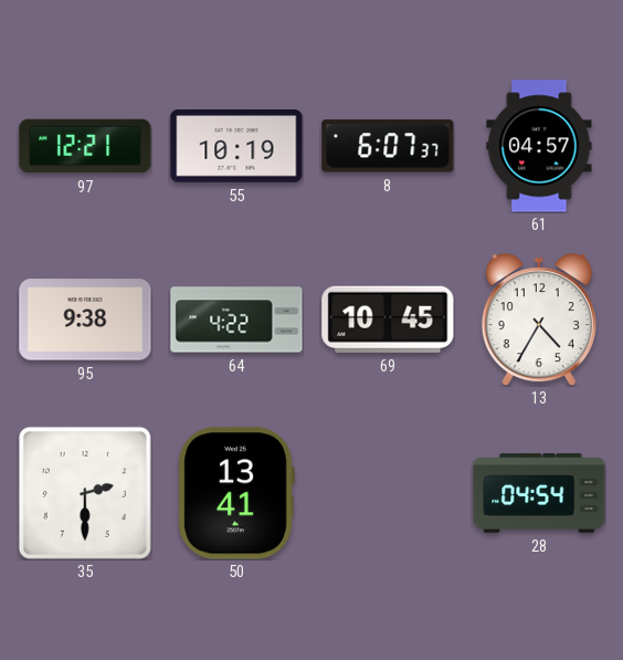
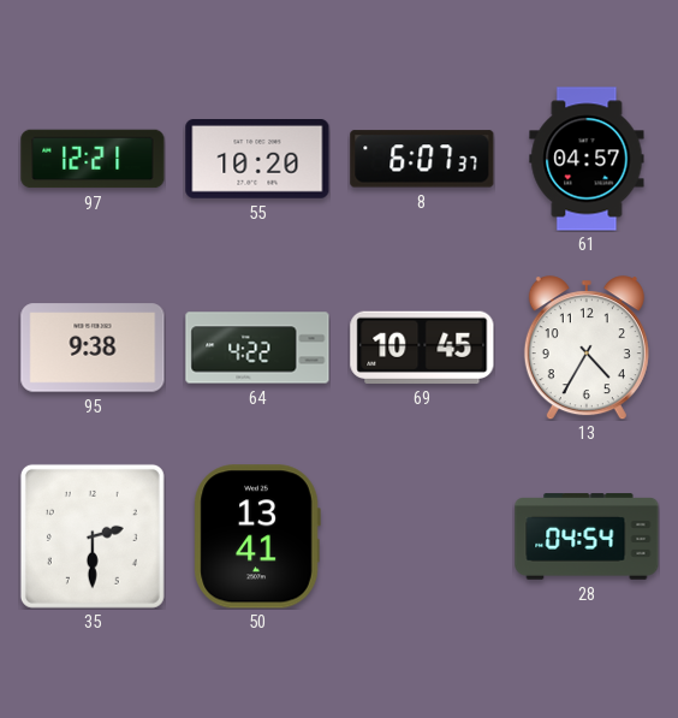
55: 10:19 -> 10:20
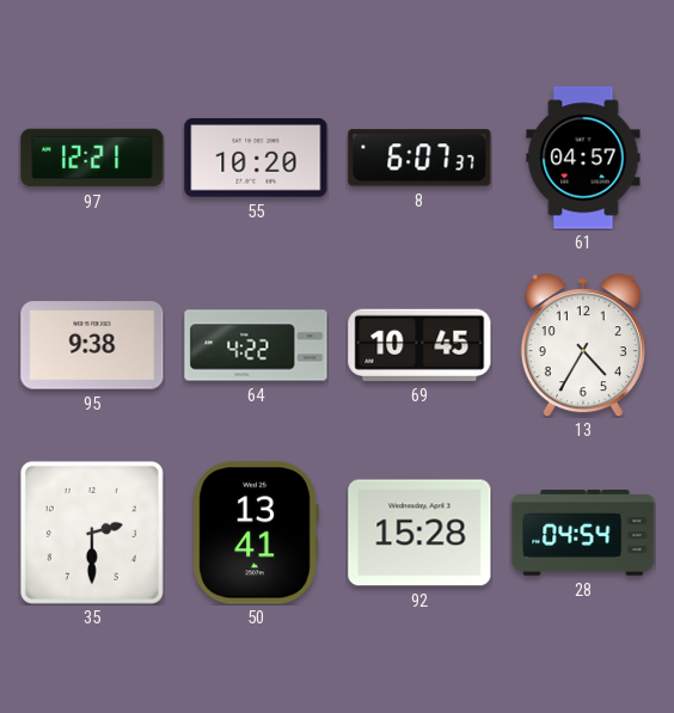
92: none -> 15:28
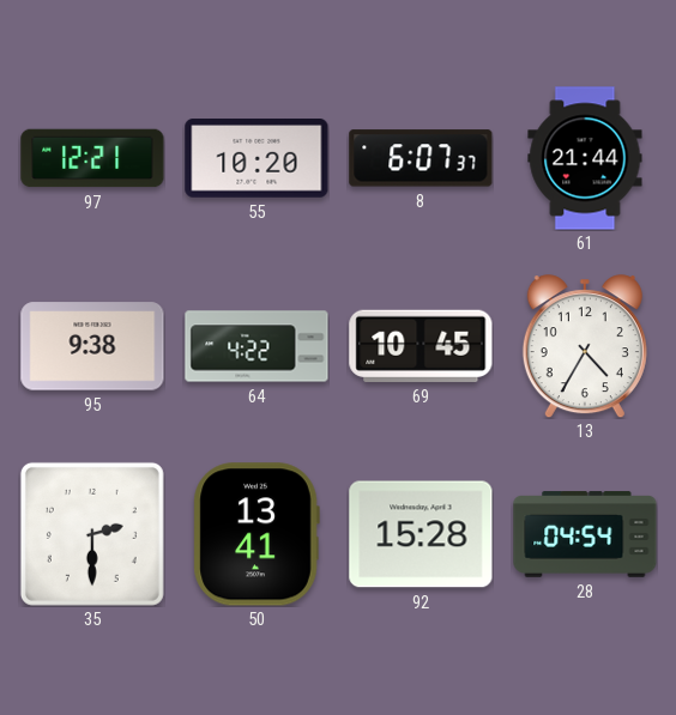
61: 04:57 -> 21:44
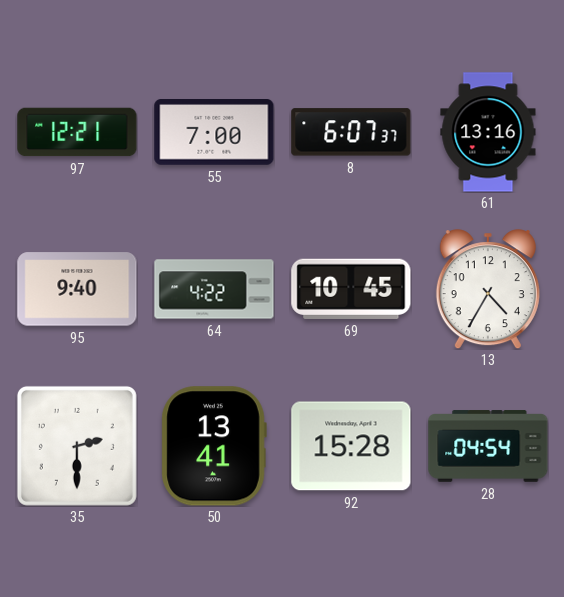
55: 10:20 -> 7:00
61: 21:44 -> 13:16
95: 9:38 -> 9:40
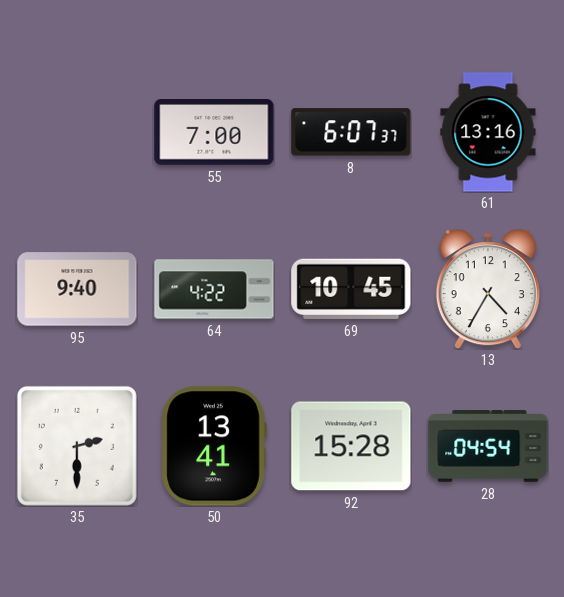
97: 12:21 -> none
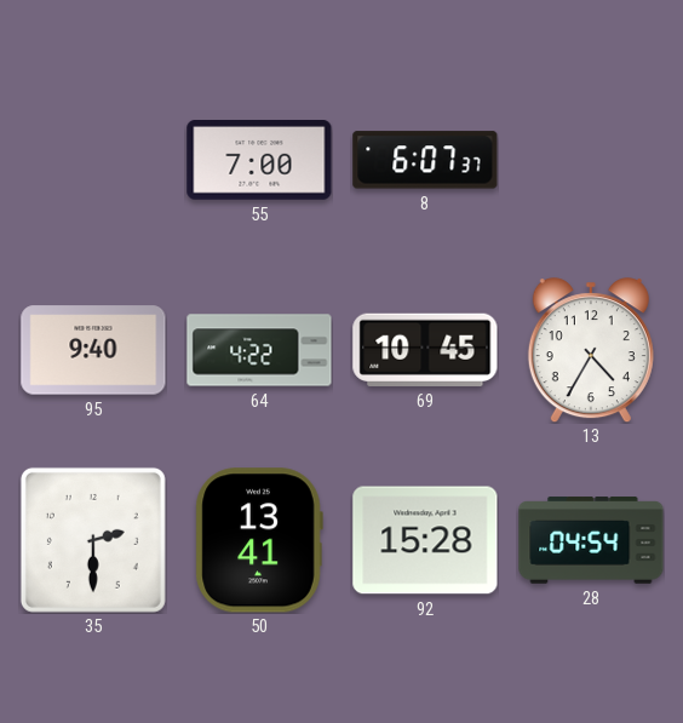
61: 13:16 -> none
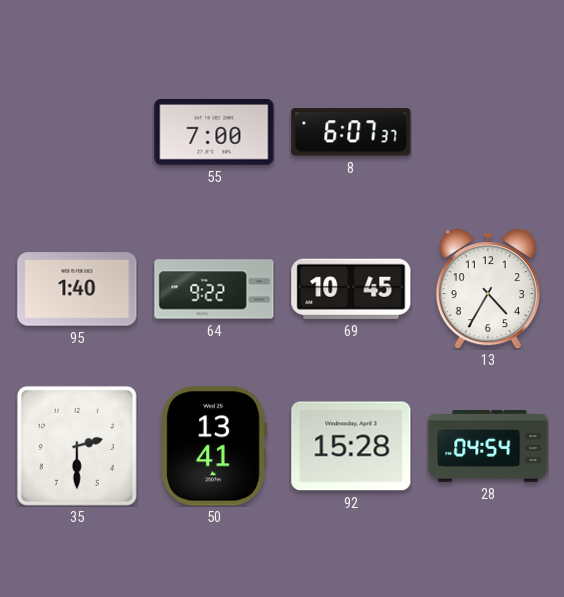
95: 9:40 -> 1:40
64: 4:22 -> 9:22
